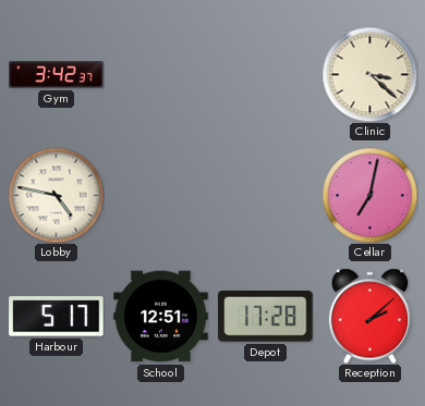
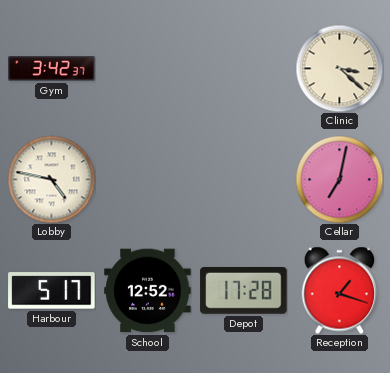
School: 12:51 -> 12:52
Reception: 2:08 -> 1:18
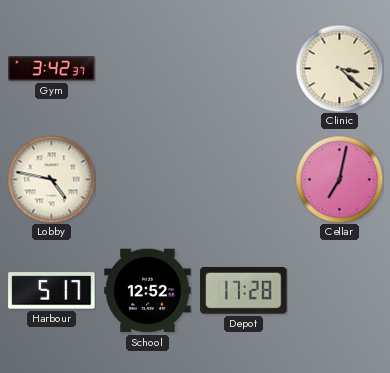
Reception: 1:18 -> none
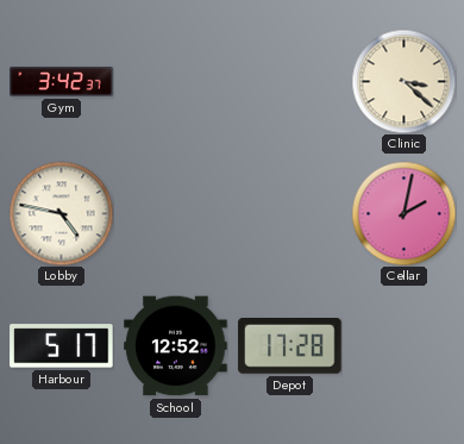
Cellar: 7:02 -> 2:02
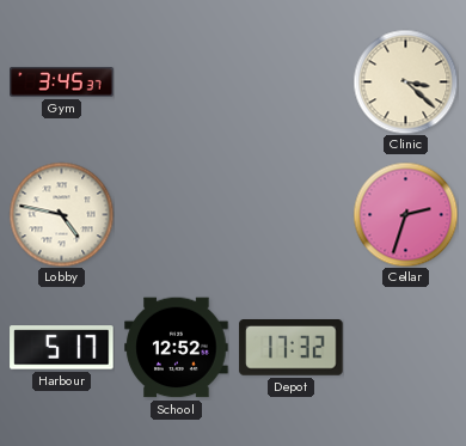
Gym: 3:42 -> 3:45
Cellar: 2:02 -> 2:33
Depot: 17:28 -> 17:32
